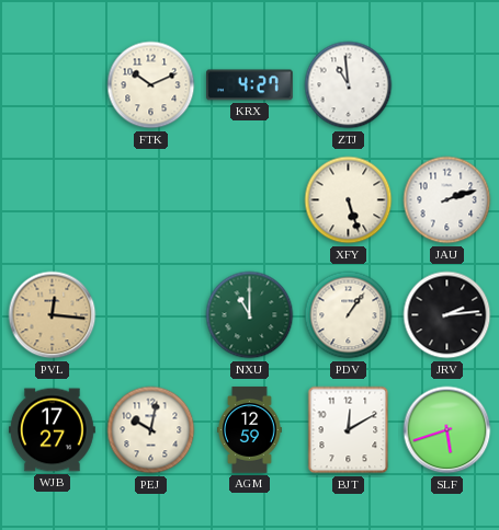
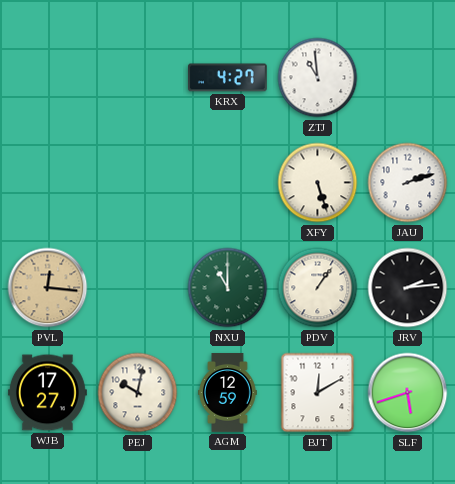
FTK: 10:11 -> none
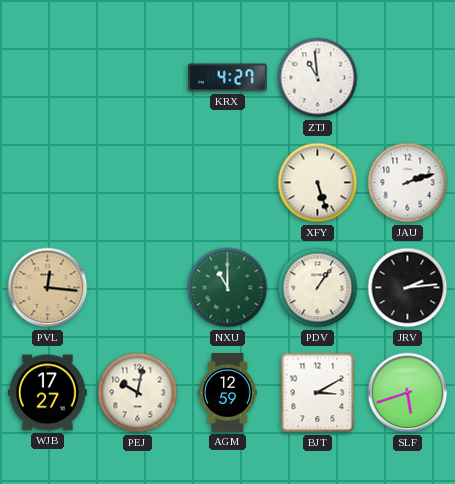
BJT: 12:10 -> 3:10
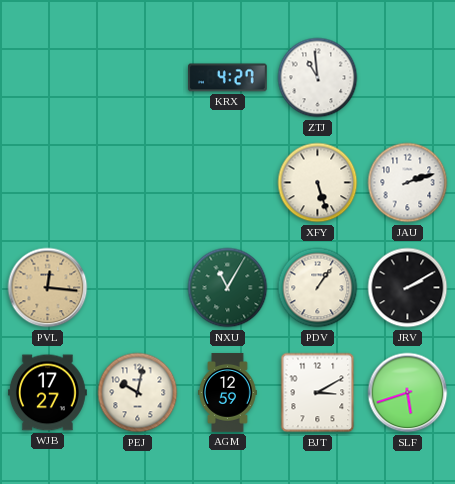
NXU: 11:00 -> 11:05
JRV: 2:14 -> 2:10
